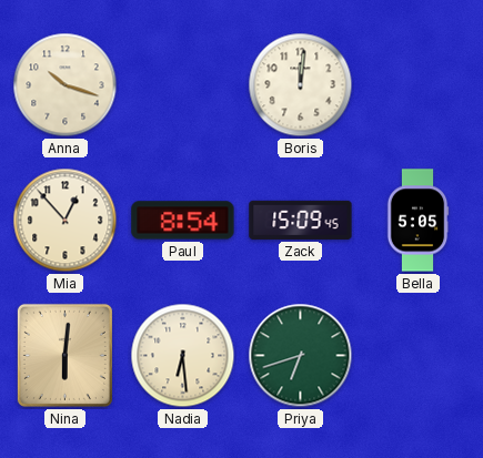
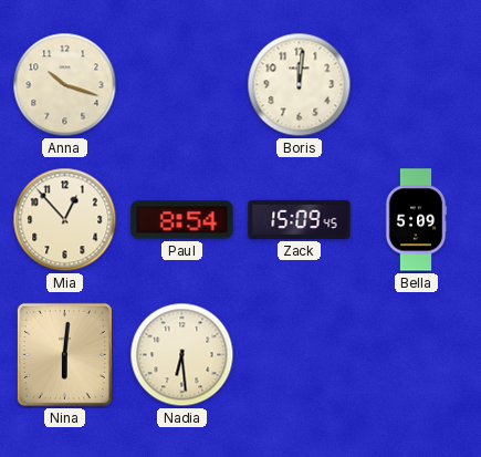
Bella: 5:05 -> 5:09
Priya: 6:42 -> none
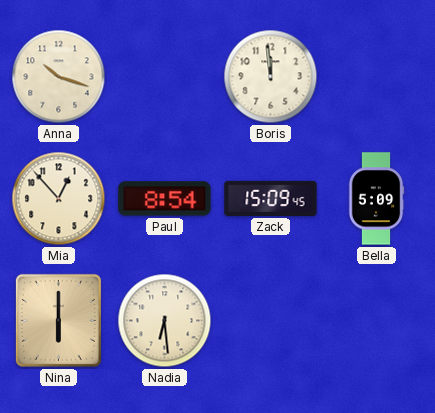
Boris: 12:01 -> 11:59
Nina: 6:01 -> 6:00
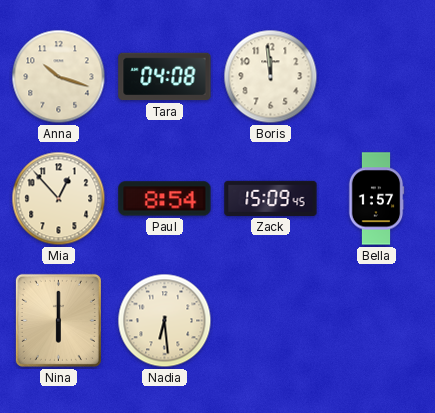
Tara: none -> 04:08
Bella: 5:09 -> 1:57
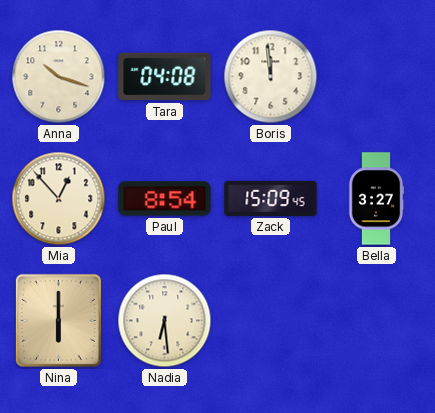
Bella: 1:57 -> 3:27
